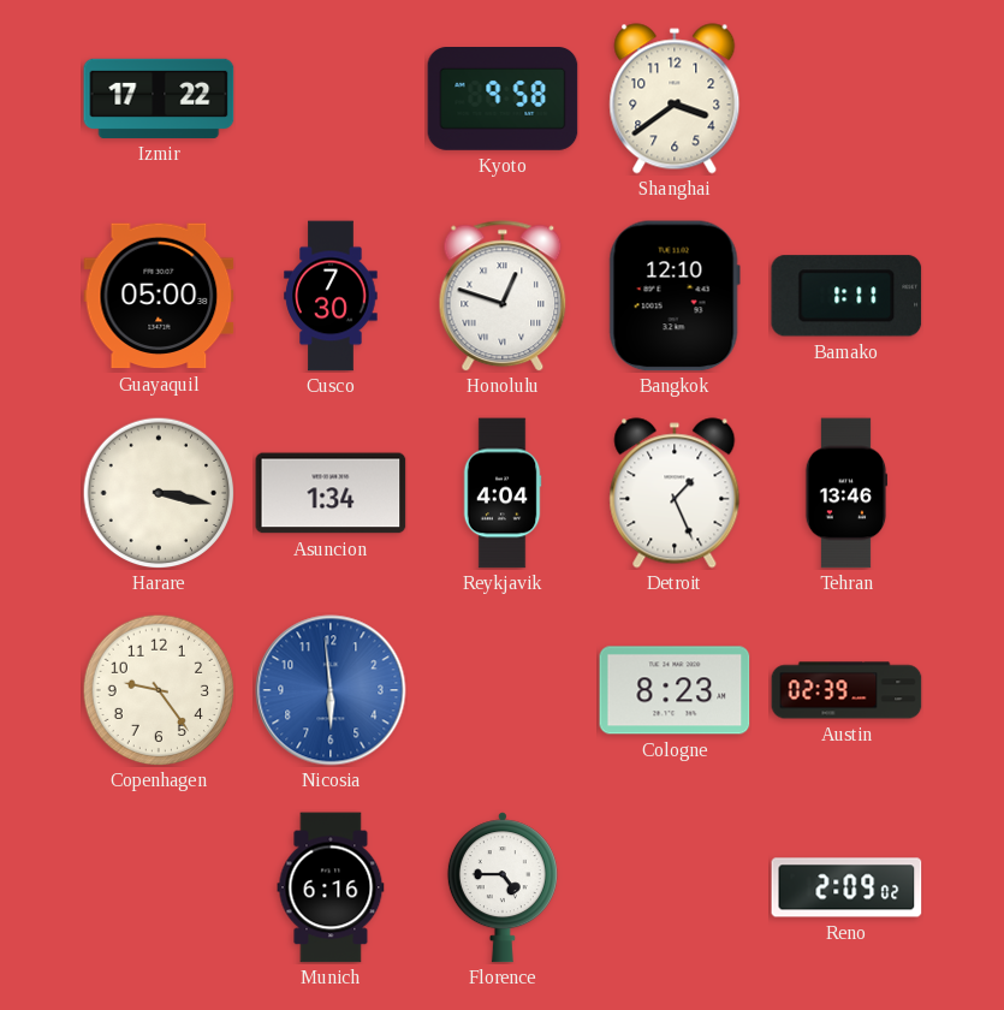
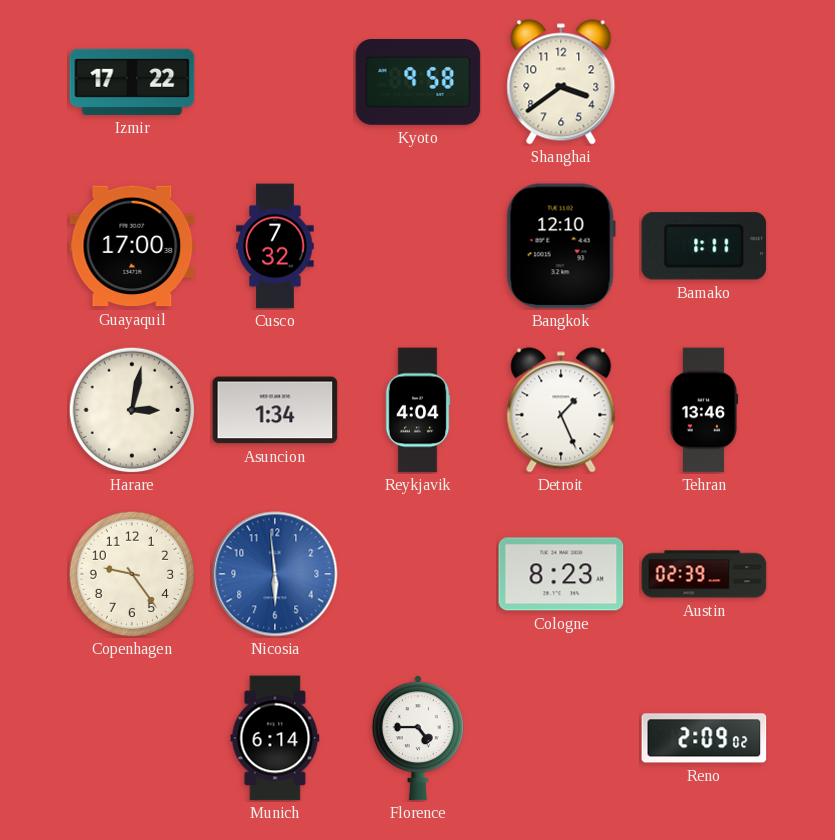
Guayaquil: 05:00 -> 17:00
Cusco: 7:30 -> 7:32
Honolulu: 12:48 -> none
Harare: 3:17 -> 3:02
Munich: 6:16 -> 6:14
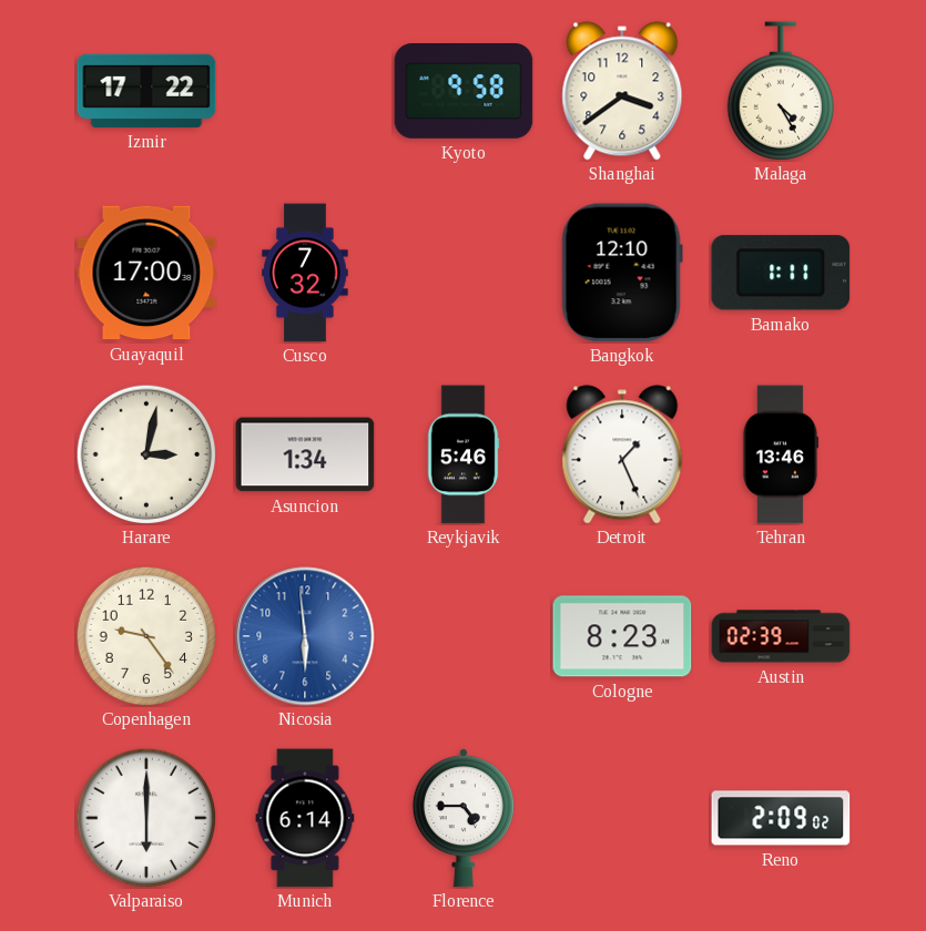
Malaga: none -> 4:25
Reykjavik: 4:04 -> 5:46
Valparaiso: none -> 6:00
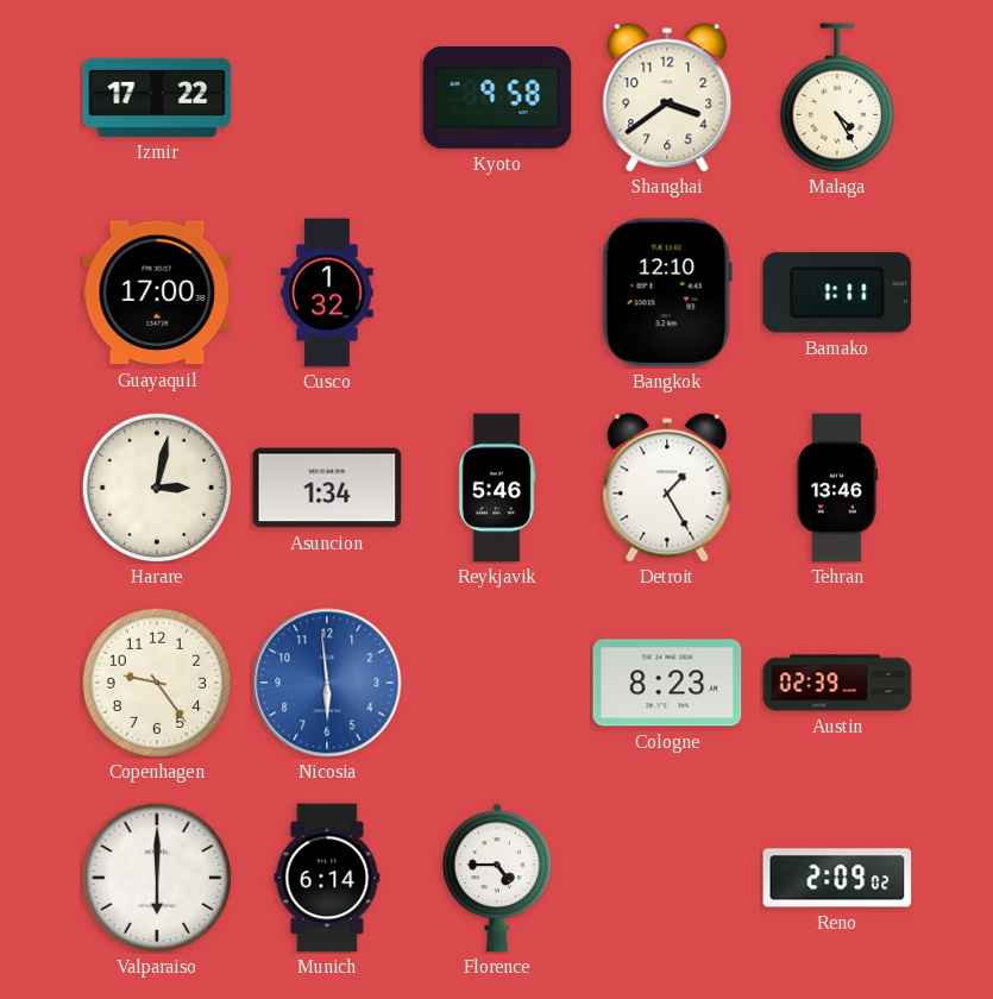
Cusco: 7:32 -> 1:32
Detroit: 1:26 -> 1:25
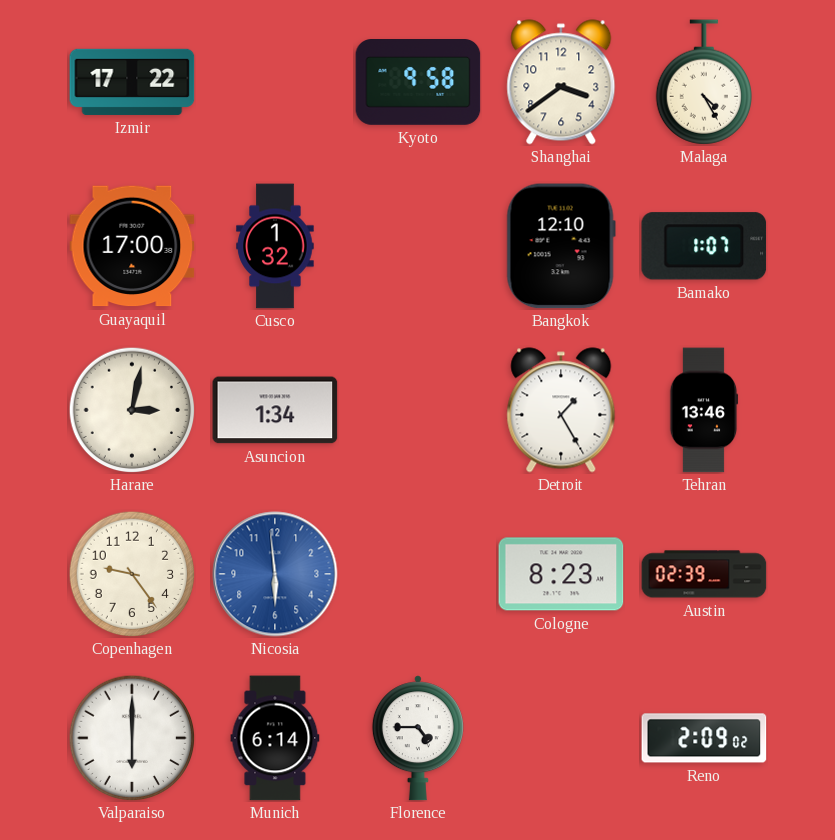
Bamako: 1:11 -> 1:07
Reykjavik: 5:46 -> none
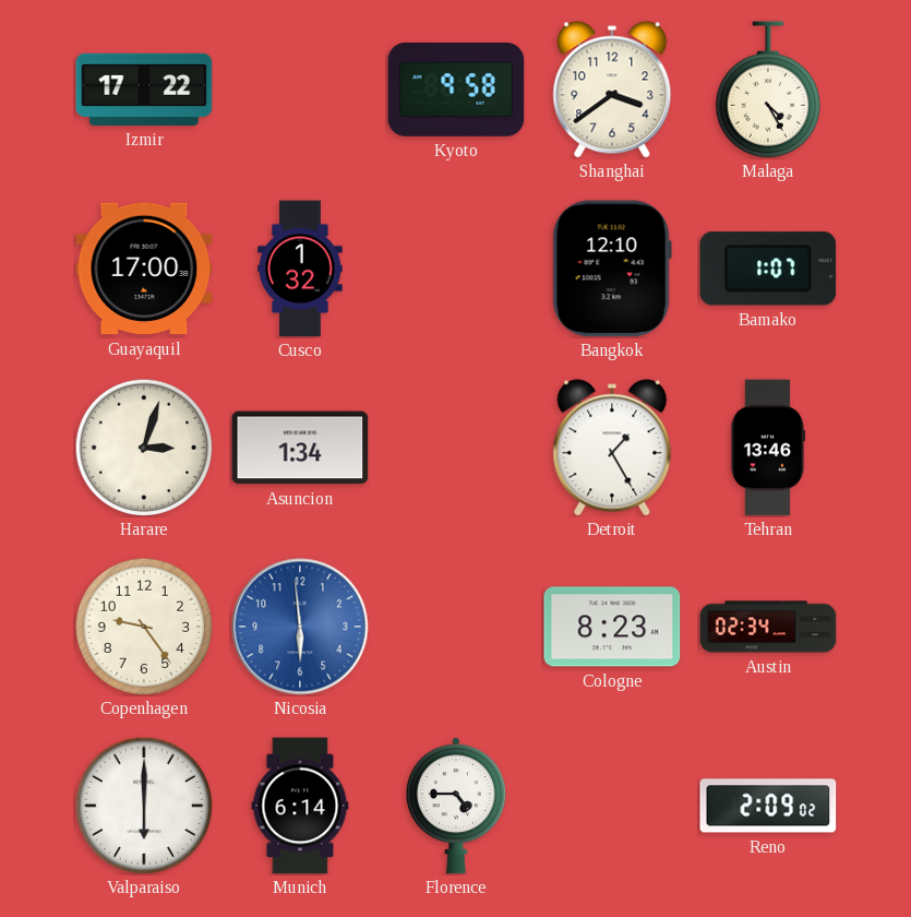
Harare: 3:02 -> 3:03
Austin: 02:39 -> 02:34
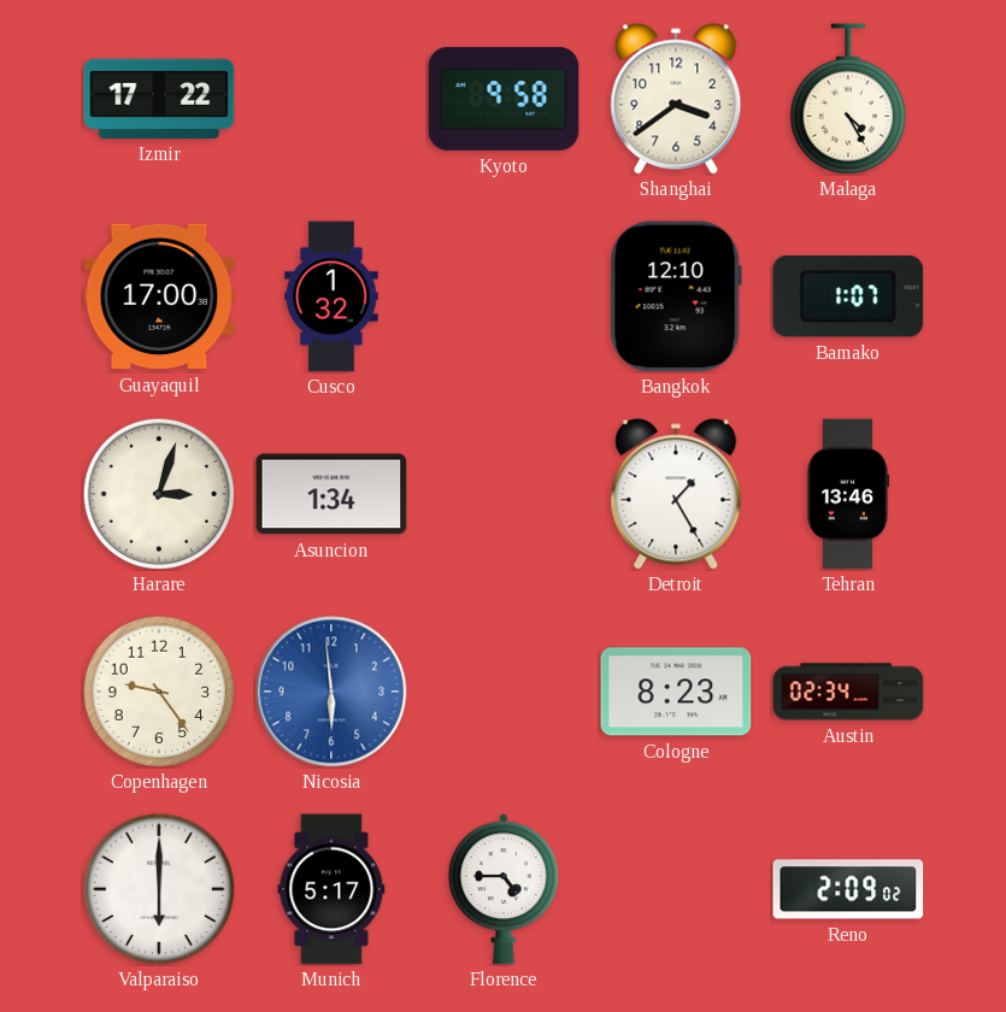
Munich: 6:14 -> 5:17
